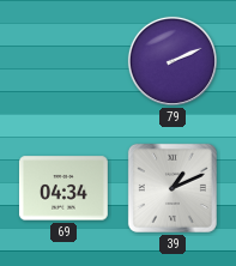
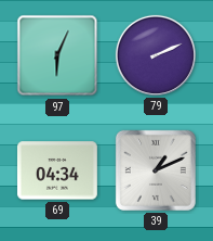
97: none -> 6:04
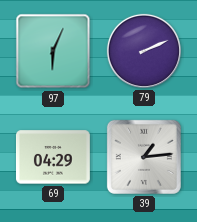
69: 04:34 -> 04:29
39: 1:11 -> 1:14
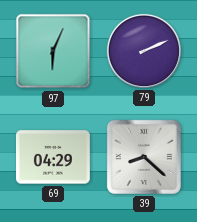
39: 1:14 -> 8:22
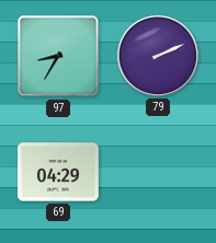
97: 6:04 -> 8:35
39: 8:22 -> none
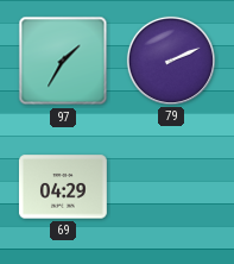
97: 8:35 -> 1:35
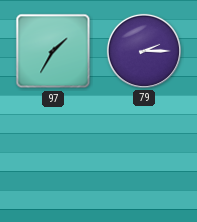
79: 2:11 -> 2:15
69: 04:29 -> none
